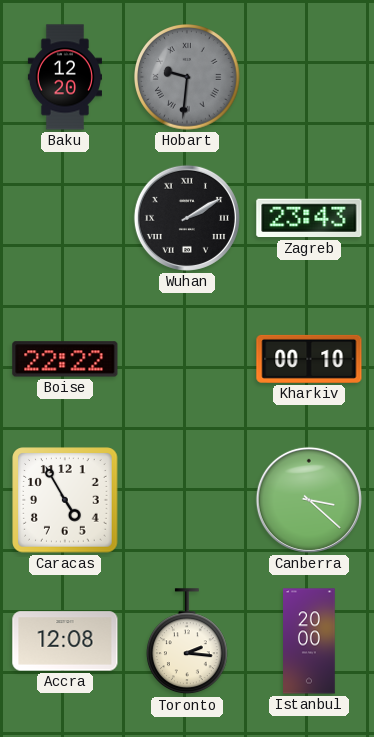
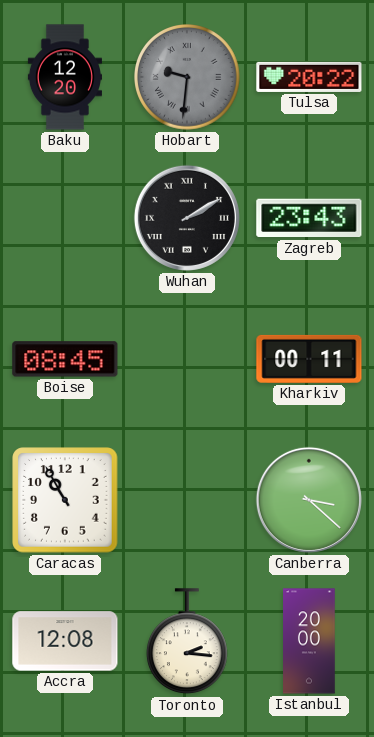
Tulsa: none -> 20:22
Boise: 22:22 -> 08:45
Kharkiv: 00:10 -> 00:11
Caracas: 4:55 -> 10:55
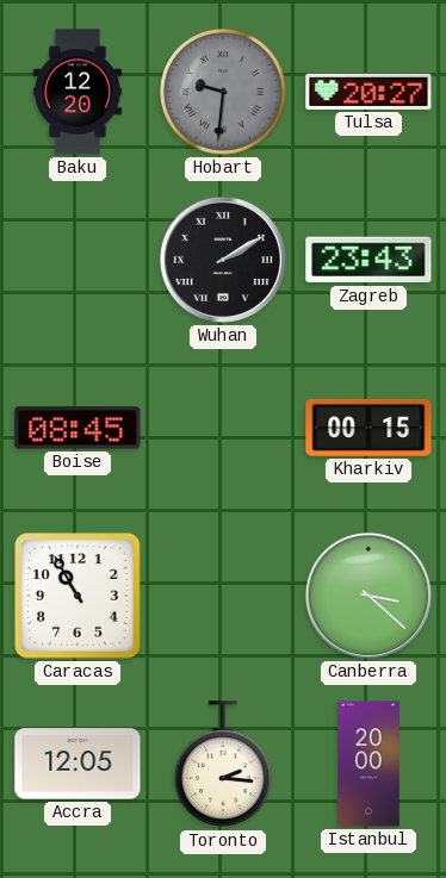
Tulsa: 20:22 -> 20:27
Kharkiv: 00:11 -> 00:15
Accra: 12:08 -> 12:05
